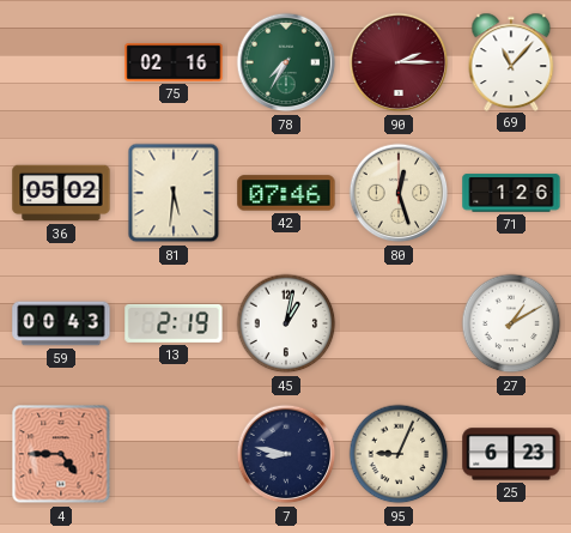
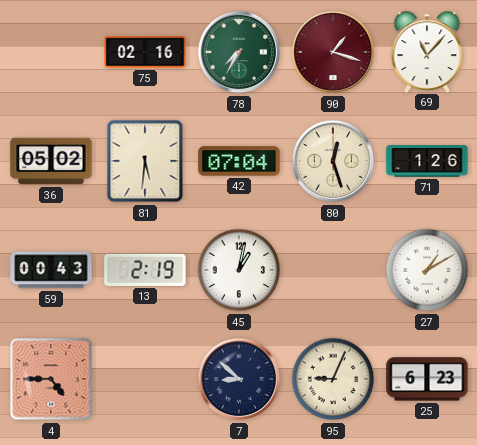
90: 2:15 -> 1:18
42: 07:46 -> 07:04
7: 8:47 -> 8:52
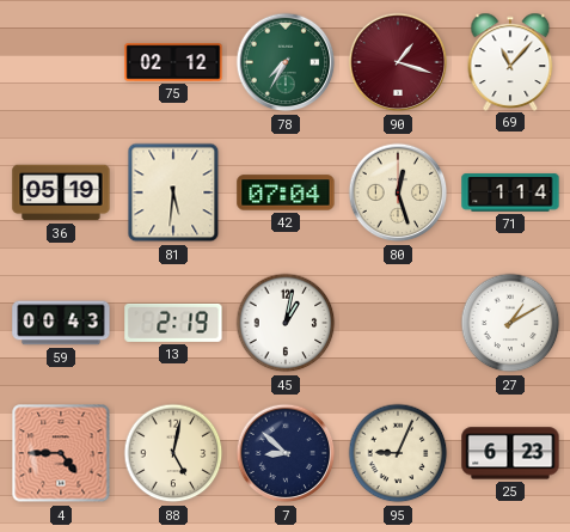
75: 02:16 -> 02:12
36: 05:02 -> 05:19
71: 1:26 -> 1:14
88: none -> 5:02
